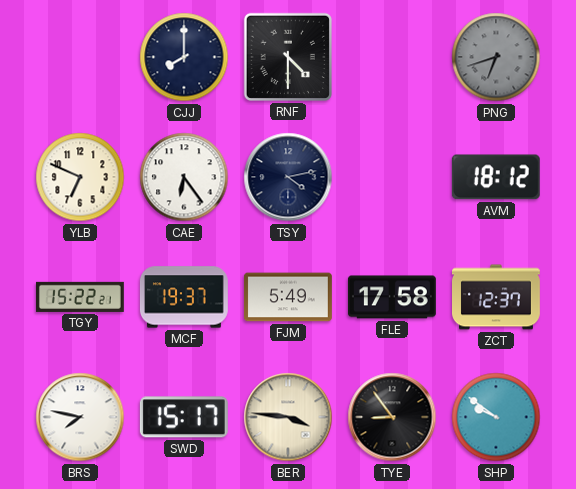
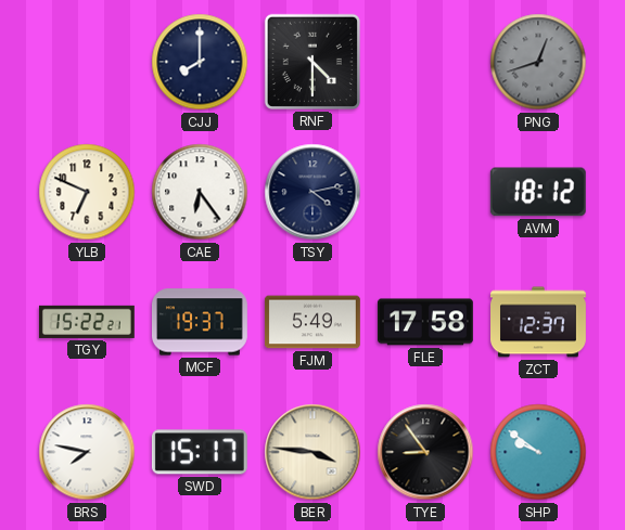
PNG: 6:42 -> 12:42
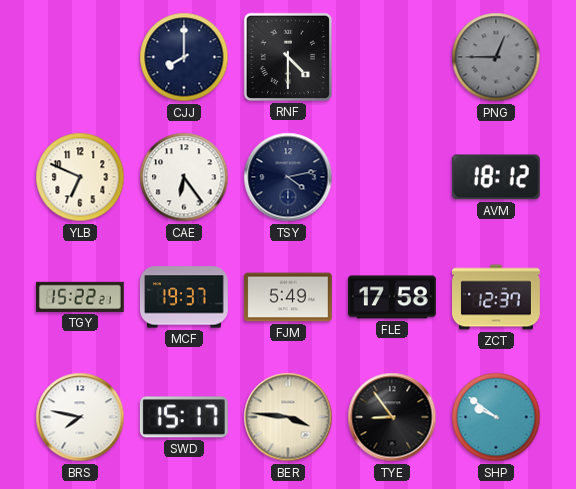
PNG: 12:42 -> 12:45
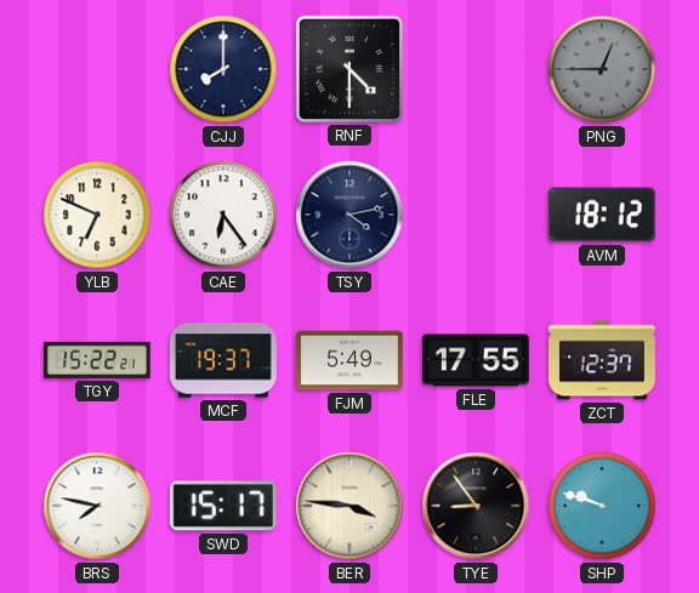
FLE: 17:58 -> 17:55
SHP: 9:51 -> 9:48
